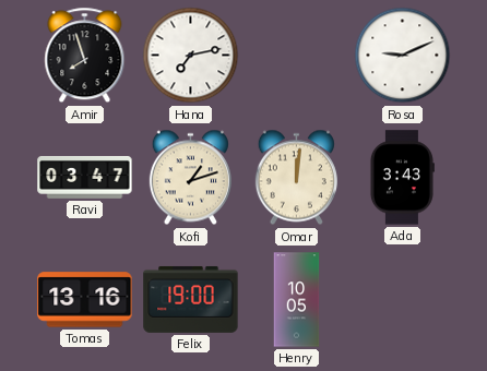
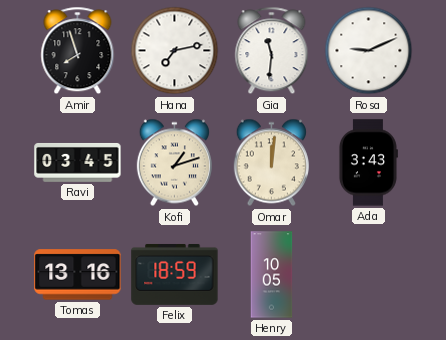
Gia: none -> 11:31
Ravi: 03:47 -> 03:45
Felix: 19:00 -> 18:59
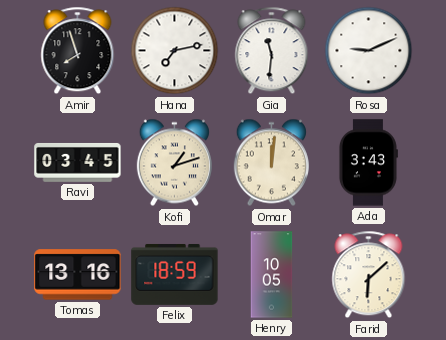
Farid: none -> 6:08
